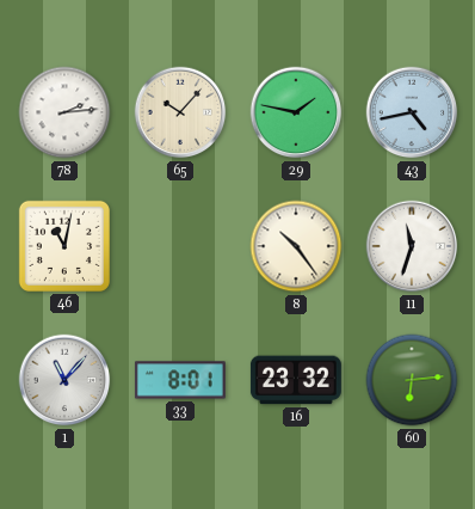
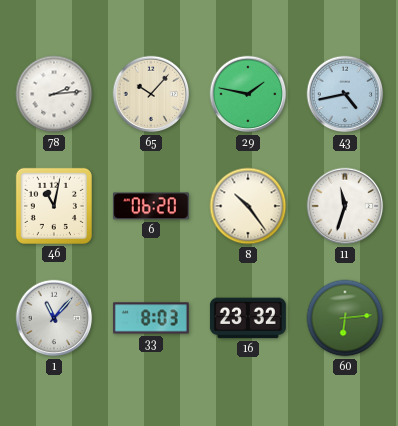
6: none -> 06:20
33: 8:01 -> 8:03
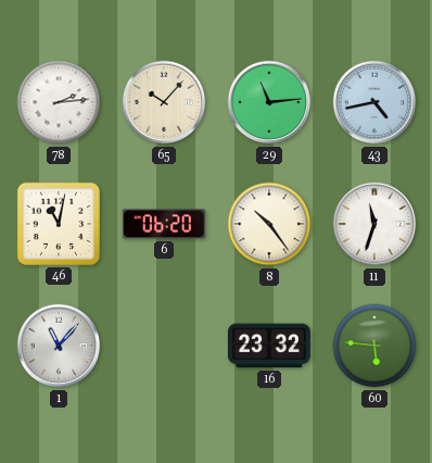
29: 1:47 -> 11:14
33: 8:03 -> none
60: 6:14 -> 5:46
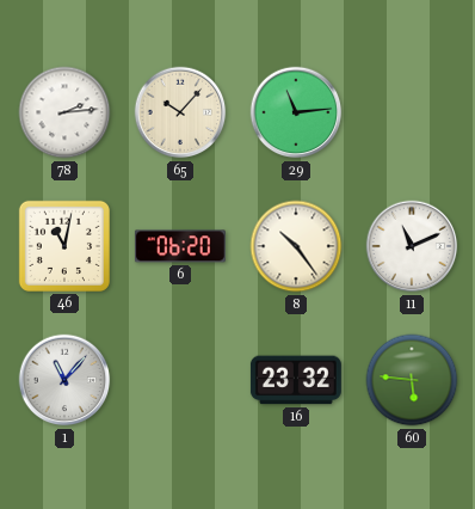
43: 4:43 -> none
11: 11:33 -> 11:11
